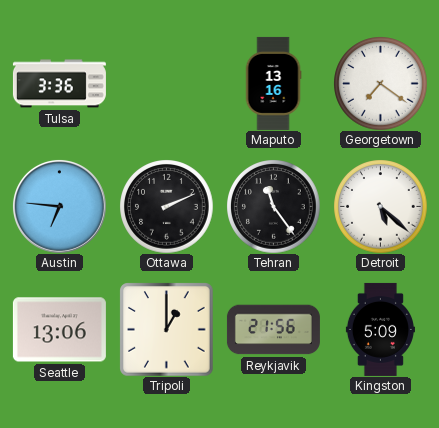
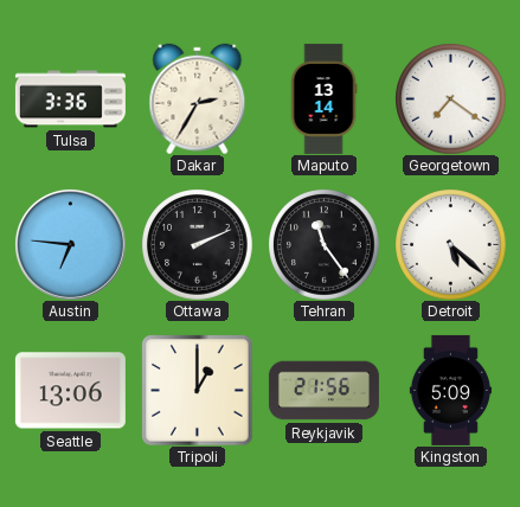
Dakar: none -> 2:35
Maputo: 13:16 -> 13:14
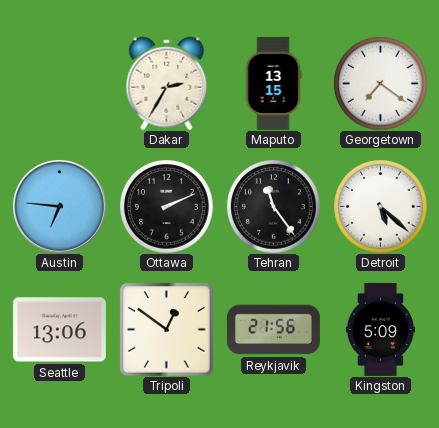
Tulsa: 3:36 -> none
Maputo: 13:14 -> 13:15
Tripoli: 1:00 -> 12:51
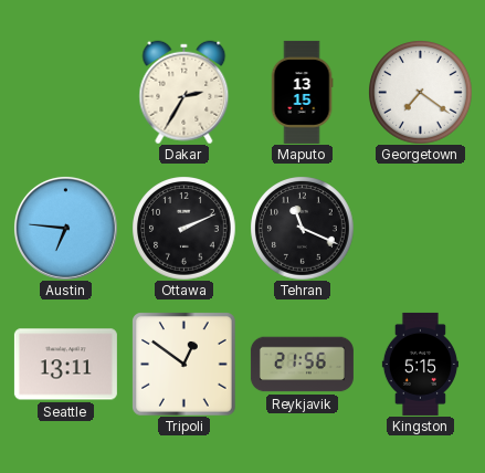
Tehran: 11:24 -> 11:19
Detroit: 5:22 -> none
Seattle: 13:06 -> 13:11
Kingston: 5:09 -> 5:15
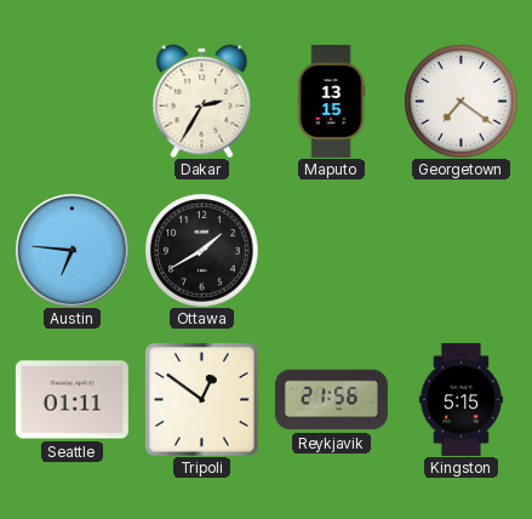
Ottawa: 2:11 -> 1:40
Tehran: 11:19 -> none
Seattle: 13:11 -> 01:11
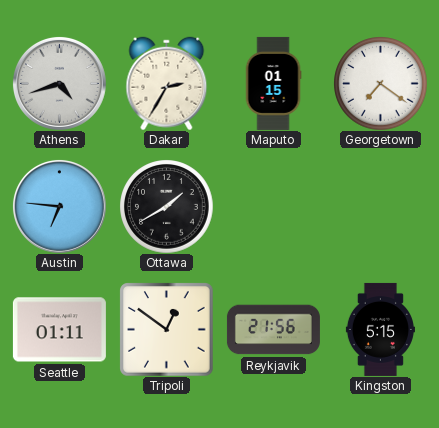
Athens: none -> 4:42
Maputo: 13:15 -> 01:15
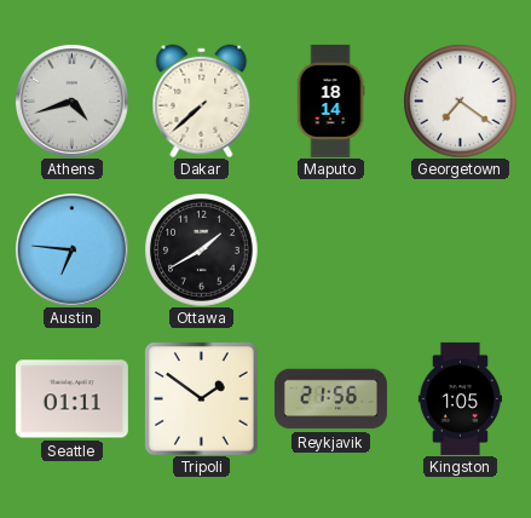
Dakar: 2:35 -> 7:38
Maputo: 01:15 -> 18:14
Tripoli: 12:51 -> 1:51
Kingston: 5:15 -> 1:05
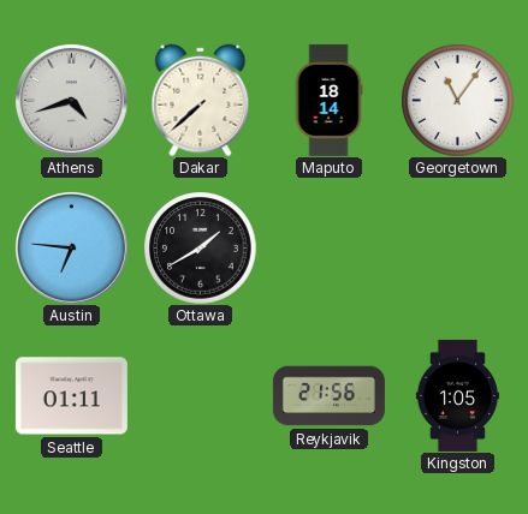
Georgetown: 7:21 -> 11:06
Tripoli: 1:51 -> none
